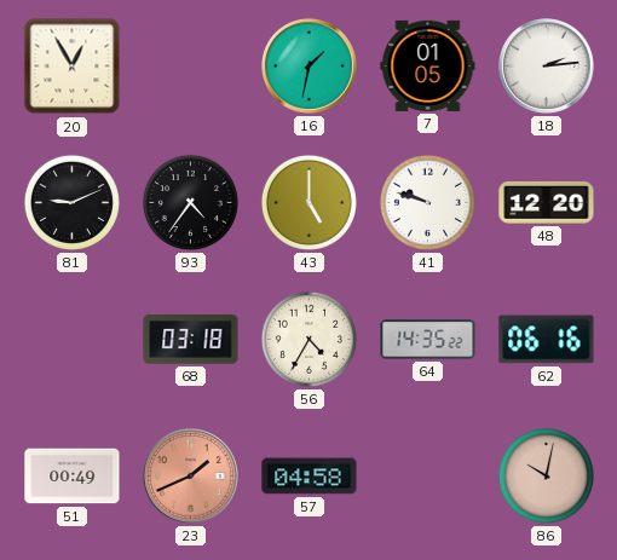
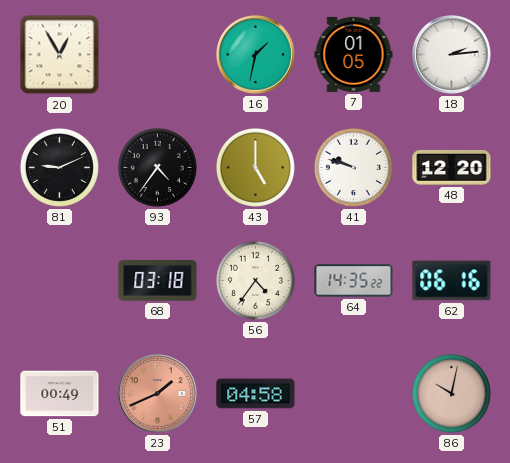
56: 4:35 -> 4:36
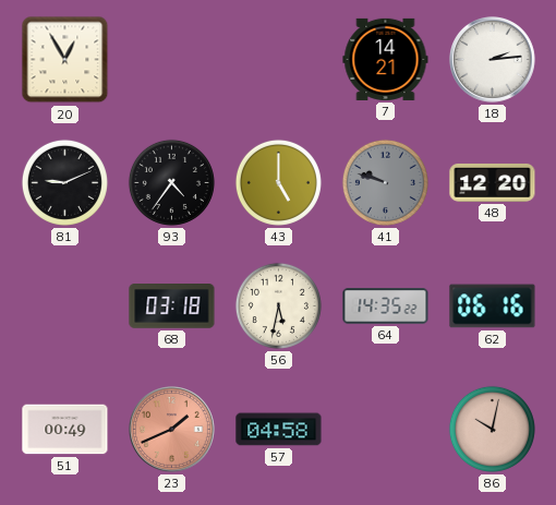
16: 1:32 -> none
7: 01:05 -> 14:21
41 dial: white -> grey
56: 4:36 -> 5:32
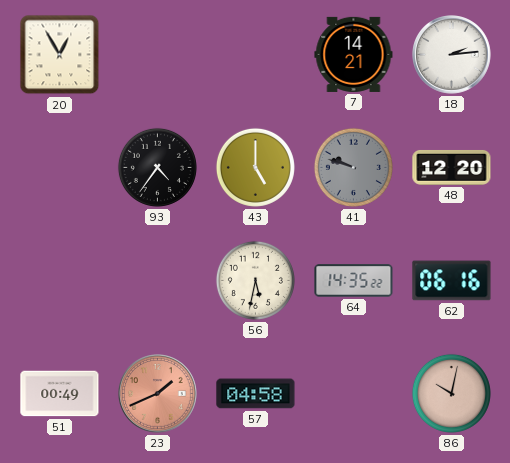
81: 9:11 -> none
68: 03:18 -> none
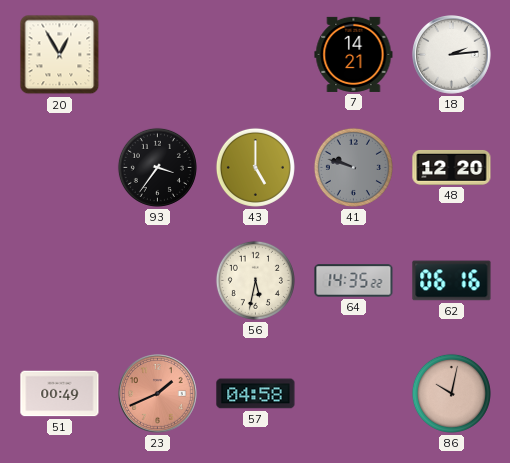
93: 4:36 -> 3:36
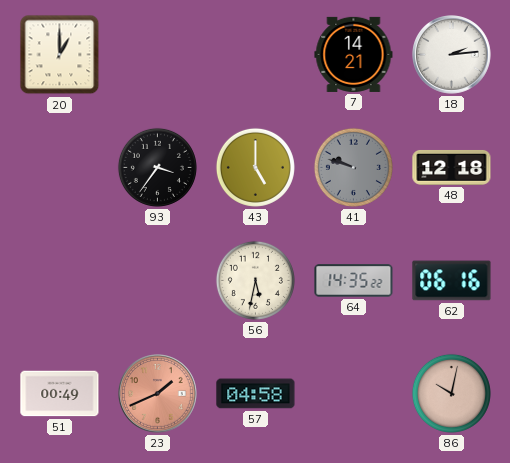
20: 12:55 -> 1:00
48: 12:20 -> 12:18
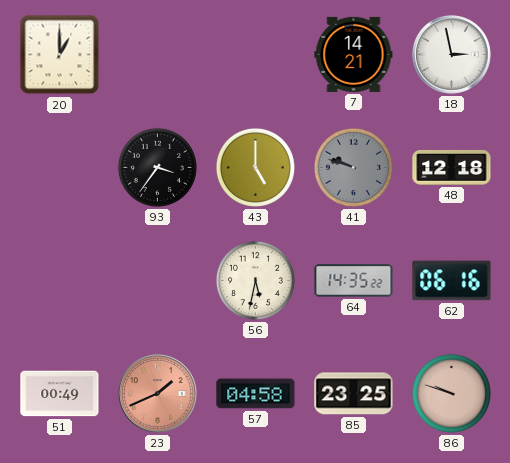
18: 2:14 -> 2:58
85: none -> 23:25
86: 10:02 -> 9:48
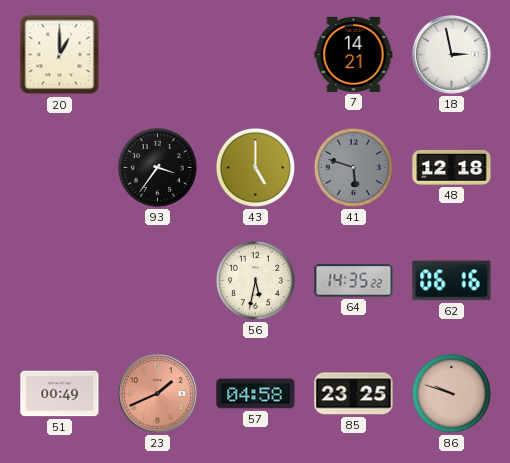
41: 9:48 -> 5:48
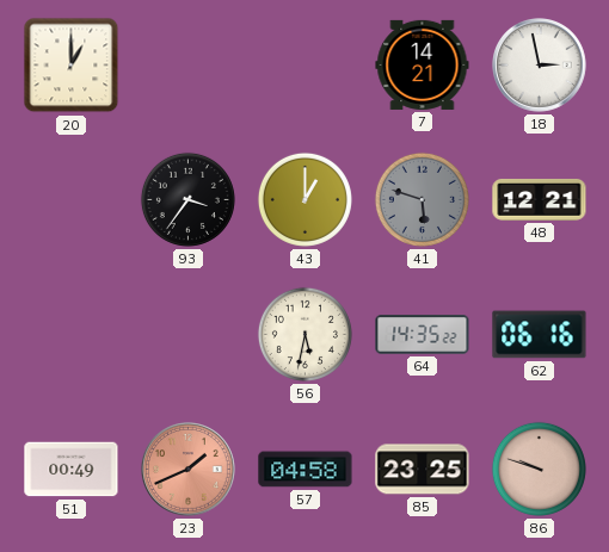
43: 5:00 -> 1:00
48: 12:18 -> 12:21
